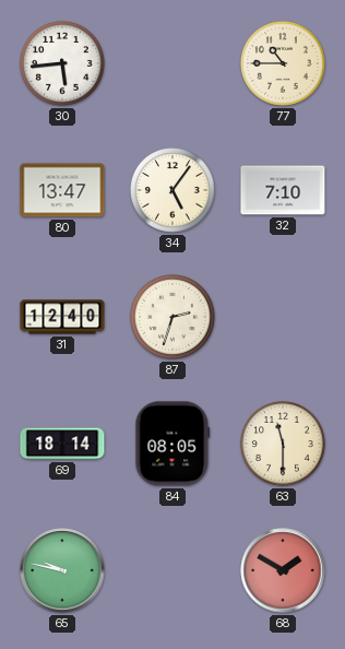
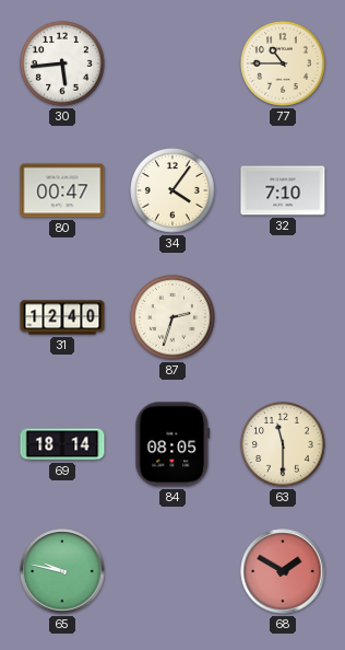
80: 13:47 -> 00:47
34: 5:06 -> 4:06
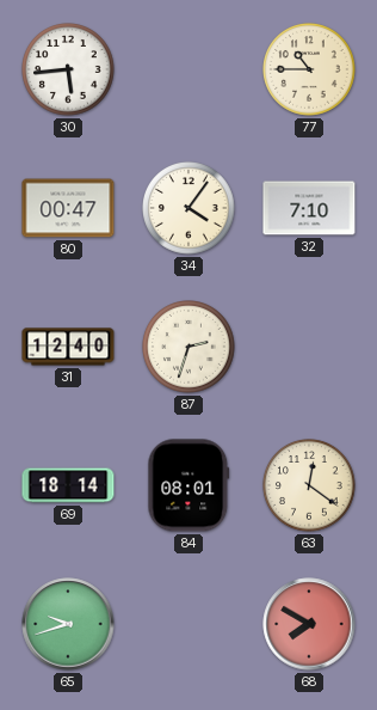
84: 08:05 -> 08:01
63: 11:30 -> 12:21
65: 9:47 -> 9:42
68: 1:50 -> 7:50
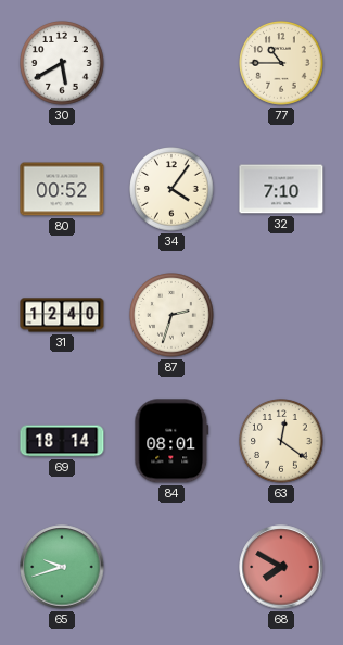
30: 5:44 -> 5:40
80: 00:47 -> 00:52
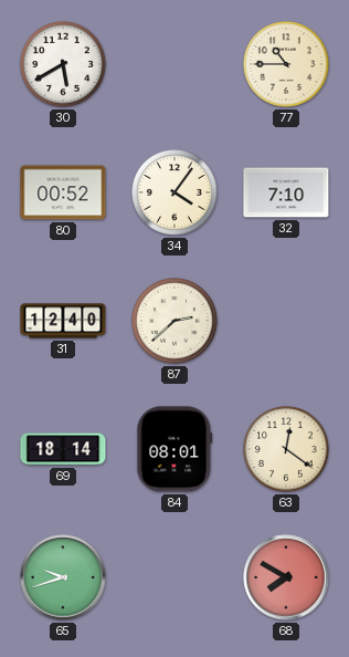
87: 2:33 -> 2:38
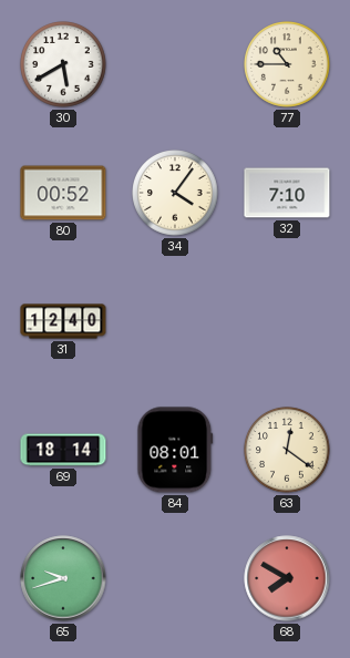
87: 2:38 -> none
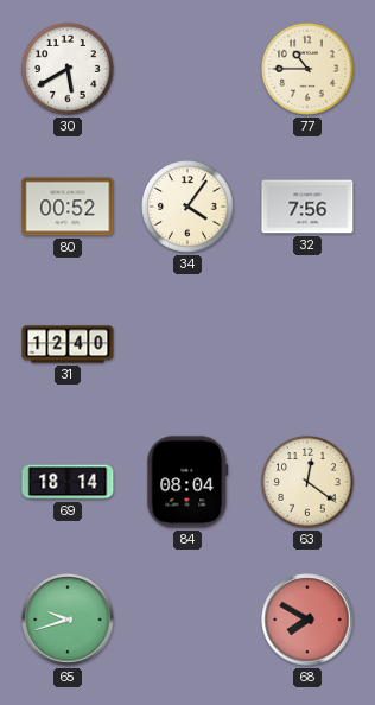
32: 7:10 -> 7:56
84: 08:01 -> 08:04
